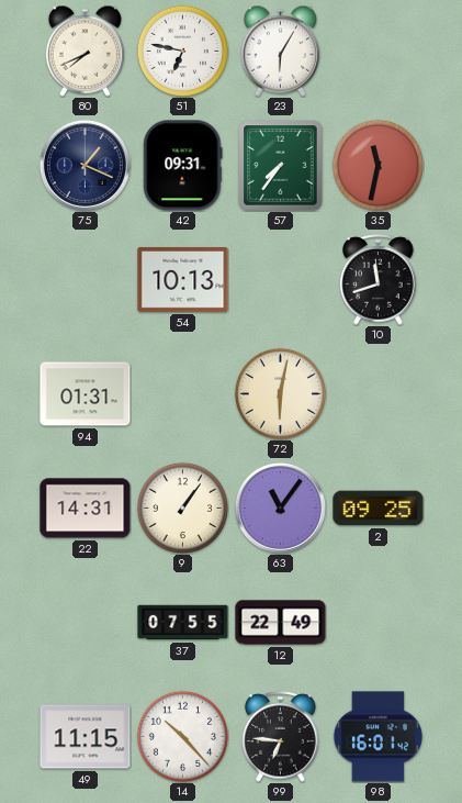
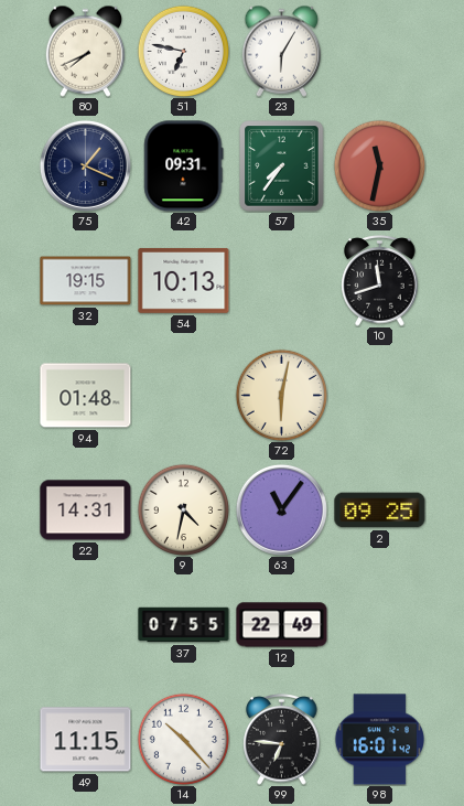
32: none -> 19:15
94: 01:31 -> 01:48
9: 1:06 -> 4:32
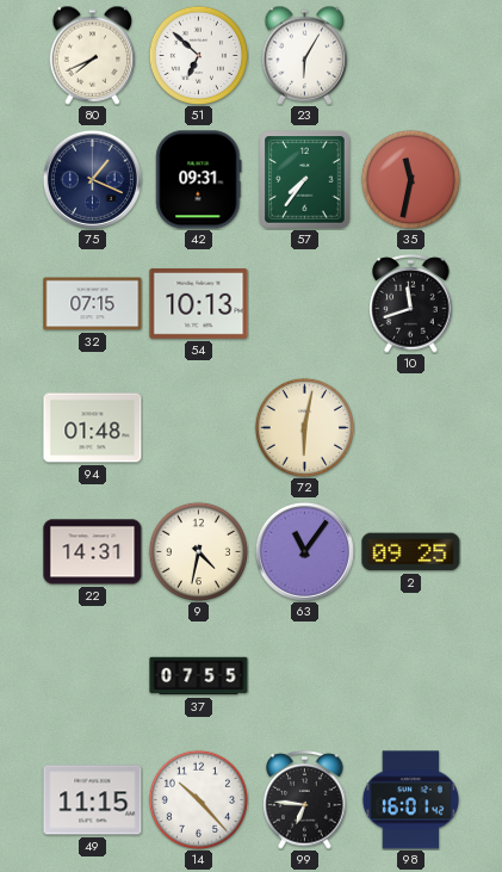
51: 6:47 -> 6:52
32: 19:15 -> 07:15
12: 22:49 -> none
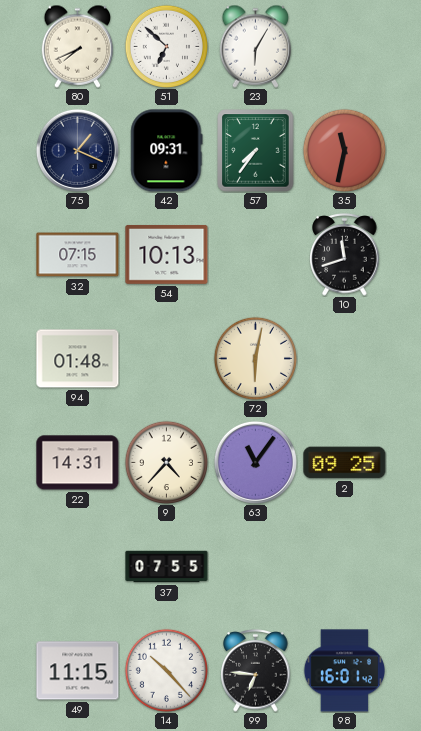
9: 4:32 -> 4:37
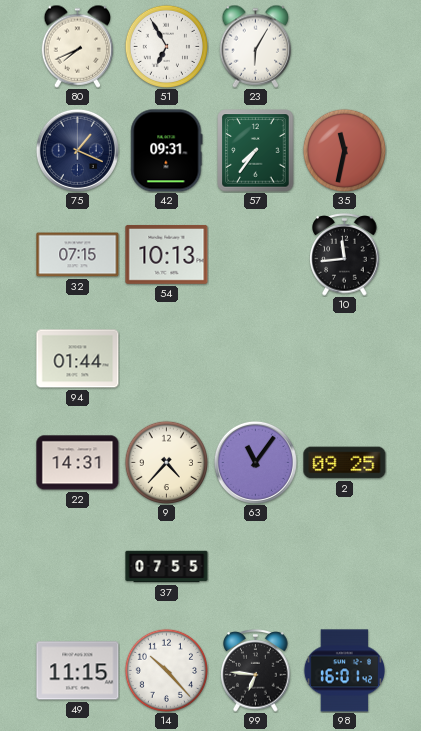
51: 6:52 -> 6:55
10: 11:42 -> 11:44
94: 01:48 -> 01:44
72: 6:02 -> none
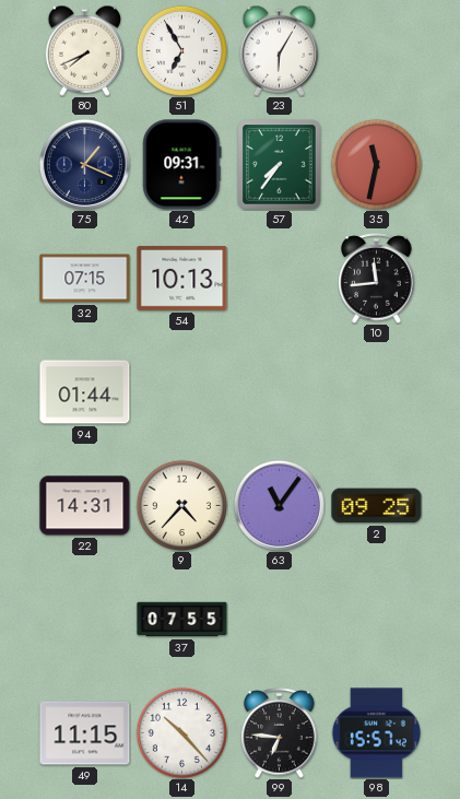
98: 16:01 -> 15:57
